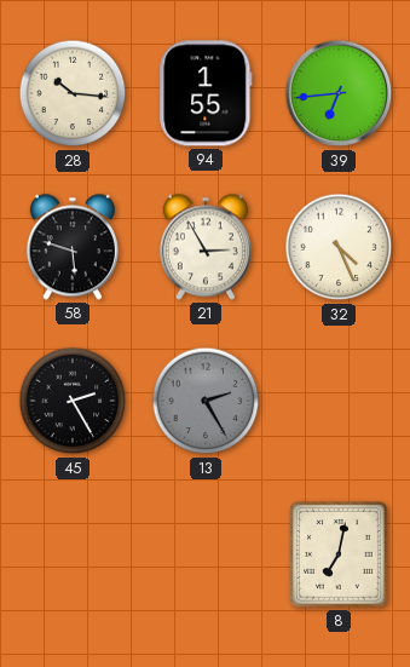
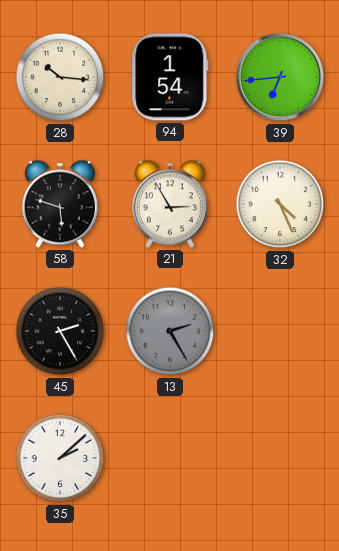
94: 1:55 -> 1:54
35: none -> 2:08
8: 7:02 -> none
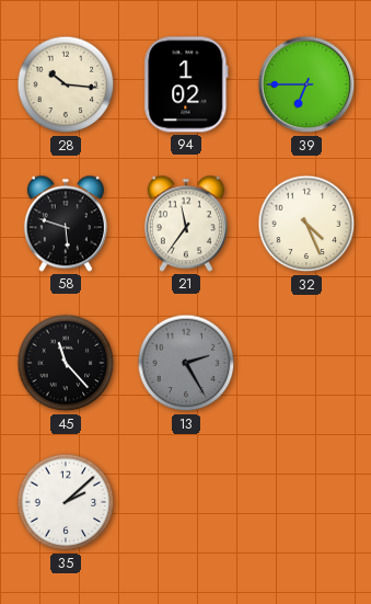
94: 1:54 -> 1:02
39: 6:44 -> 6:45
21: 2:55 -> 11:36
45: 2:25 -> 11:23
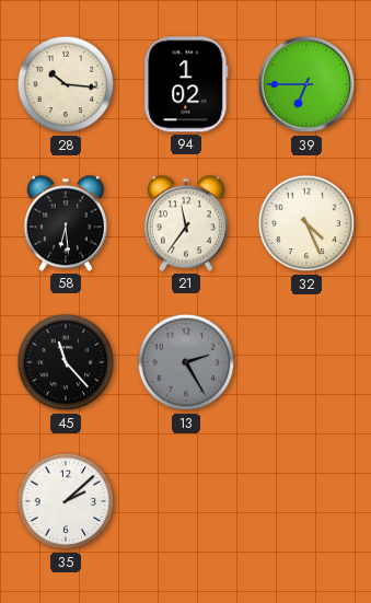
58: 5:48 -> 6:29
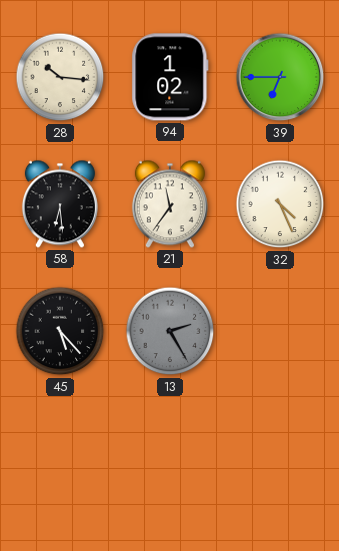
45: 11:23 -> 5:23
35: 2:08 -> none
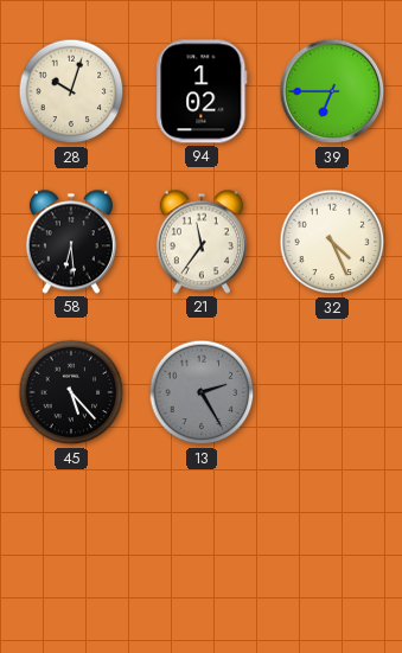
28: 10:16 -> 10:03
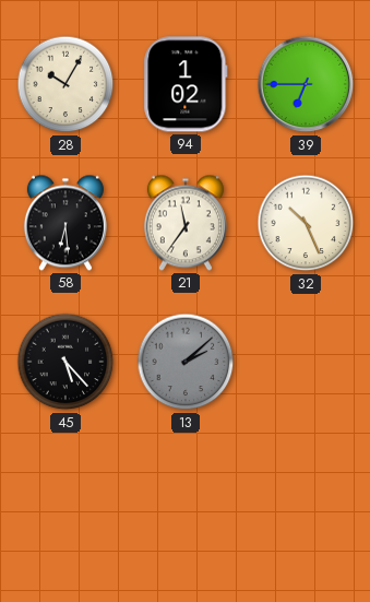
28: 10:03 -> 10:05
32: 4:26 -> 10:26
13: 2:25 -> 2:08
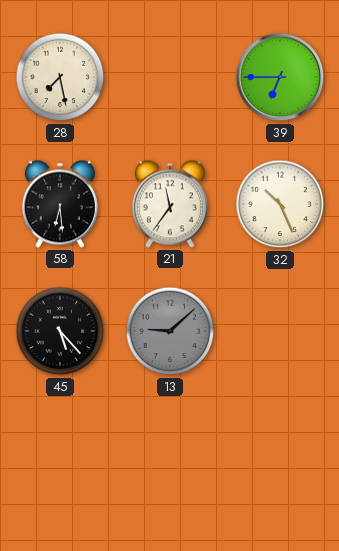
28: 10:05 -> 7:28
94: 1:02 -> none
13: 2:08 -> 9:08
